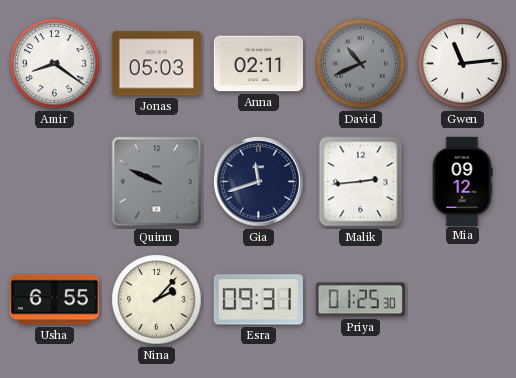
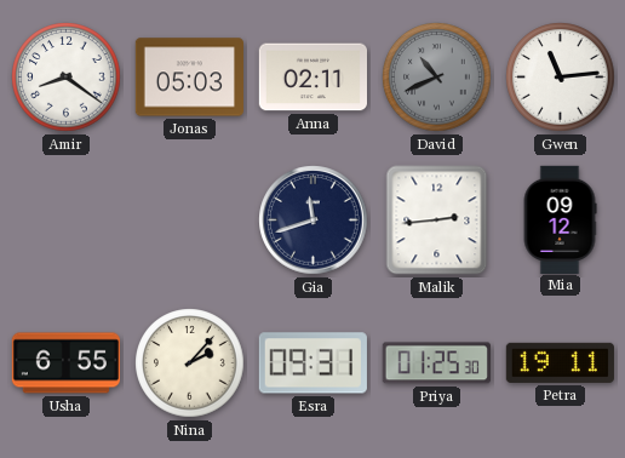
Quinn: 9:49 -> none
Petra: none -> 19:11
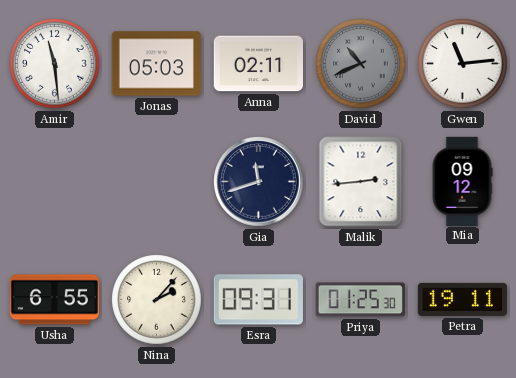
Amir: 8:21 -> 11:29
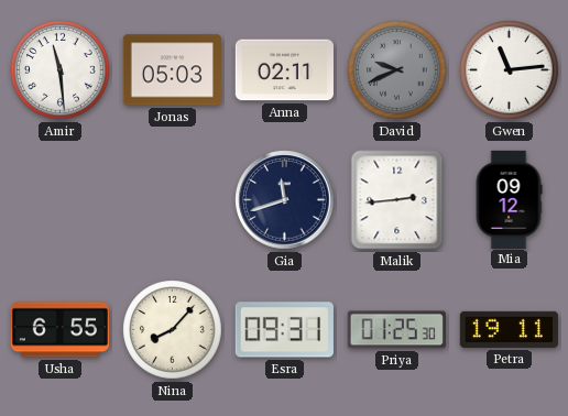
David: 10:41 -> 9:41
Nina: 2:07 -> 8:07
